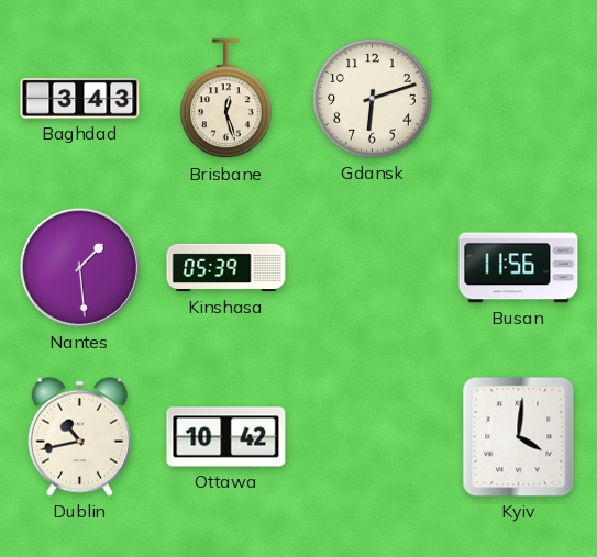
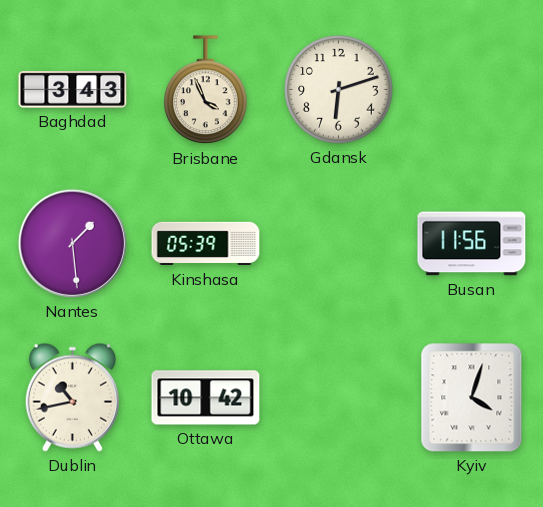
Brisbane: 12:27 -> 3:56
Kyiv: 4:01 -> 4:03
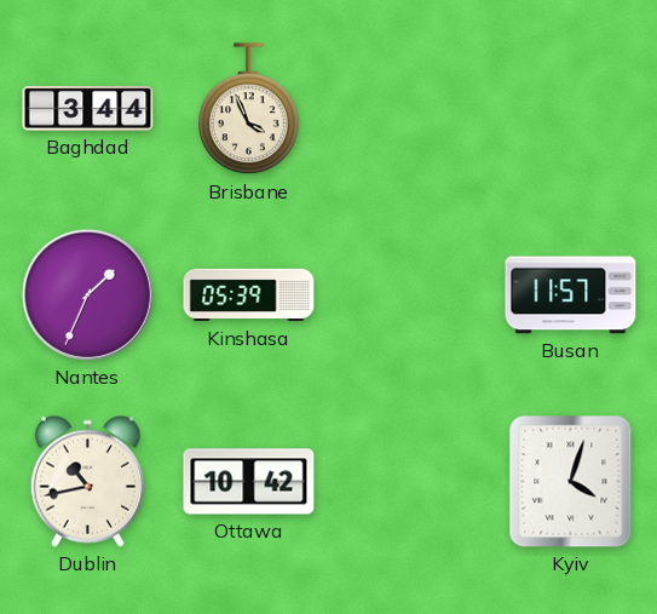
Baghdad: 3:43 -> 3:44
Gdansk: 6:12 -> none
Nantes: 1:29 -> 1:34
Busan: 11:56 -> 11:57
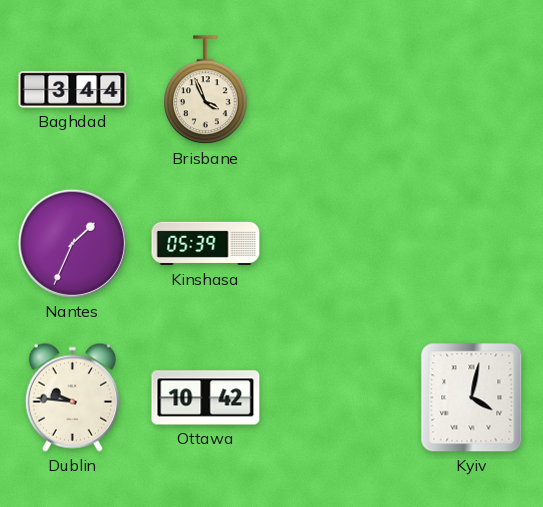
Busan: 11:57 -> none
Dublin: 10:43 -> 9:46
Kyiv: 4:03 -> 4:02
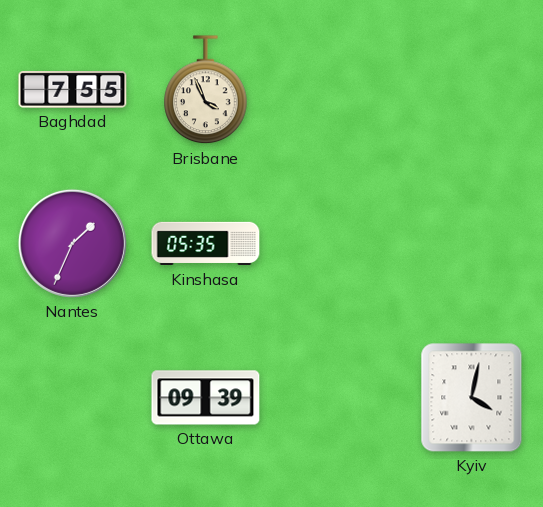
Baghdad: 3:44 -> 7:55
Kinshasa: 05:39 -> 05:35
Dublin: 9:46 -> none
Ottawa: 10:42 -> 09:39
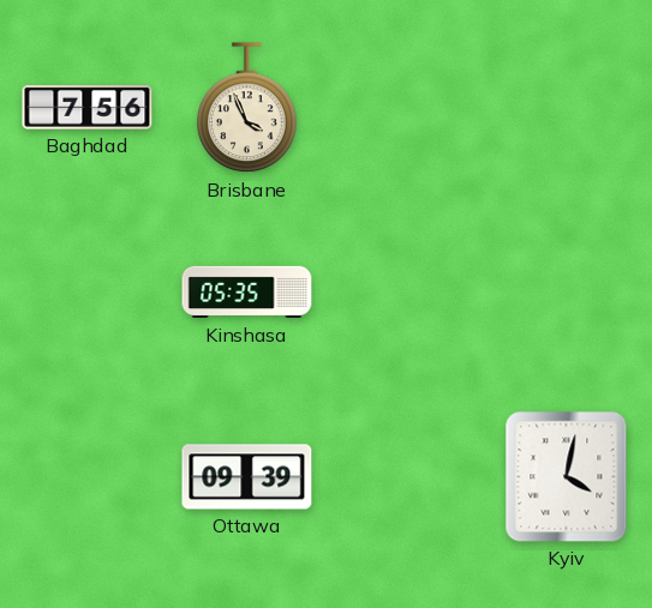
Baghdad: 7:55 -> 7:56
Nantes: 1:34 -> none
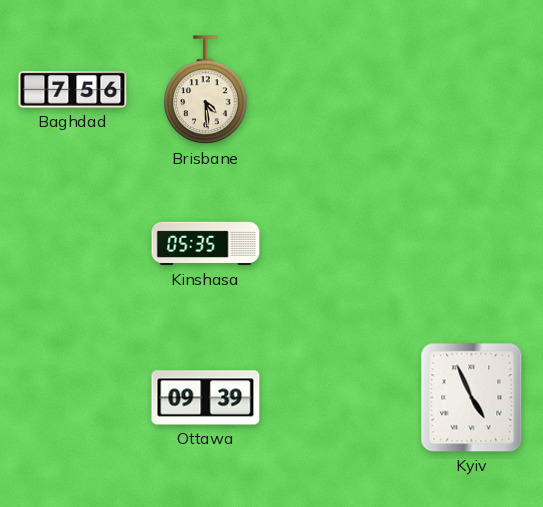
Brisbane: 3:56 -> 4:29
Kyiv: 4:02 -> 4:56
